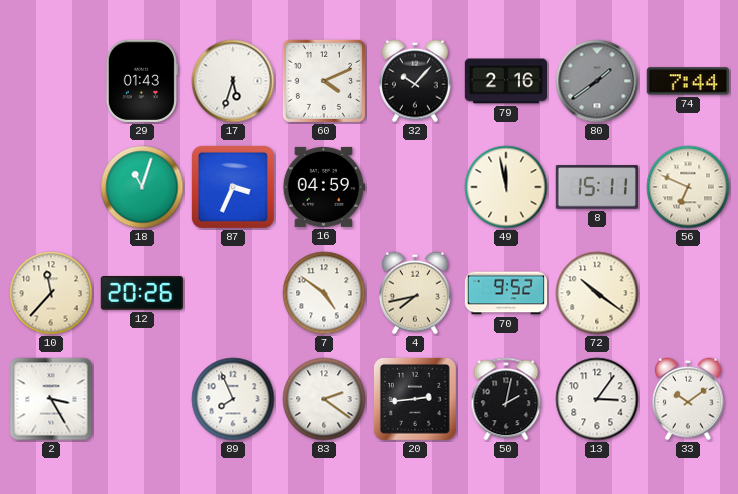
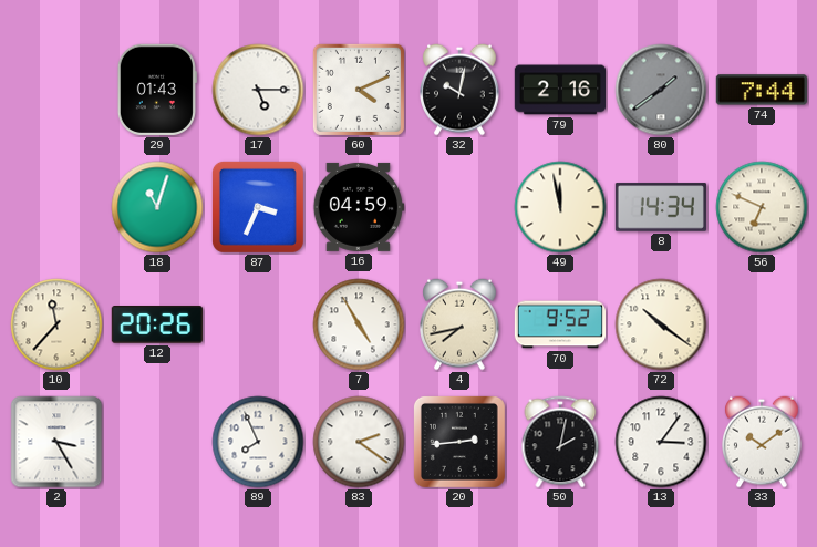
17: 5:33 -> 5:15
32: 10:07 -> 10:02
8: 15:11 -> 14:34
7: 4:51 -> 4:55
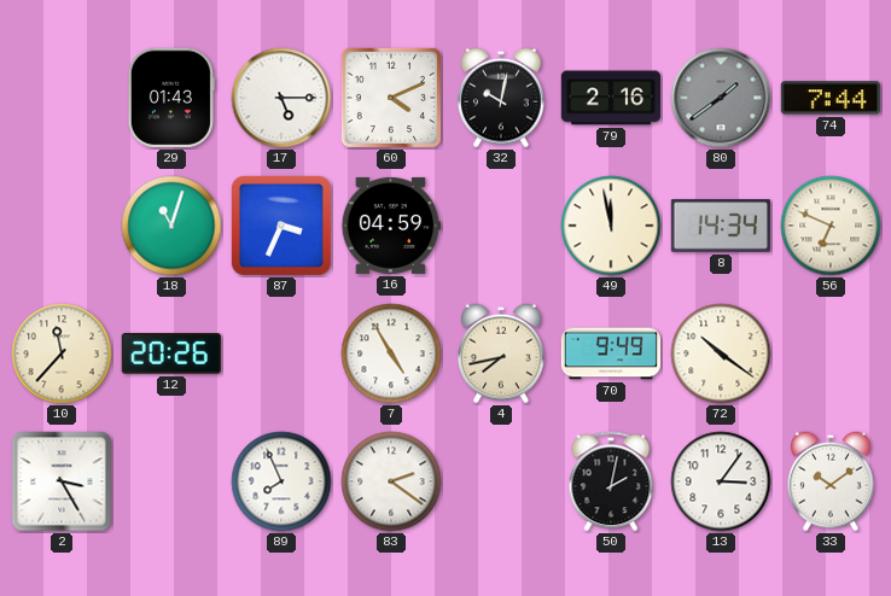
70: 9:52 -> 9:49
20: 2:44 -> none
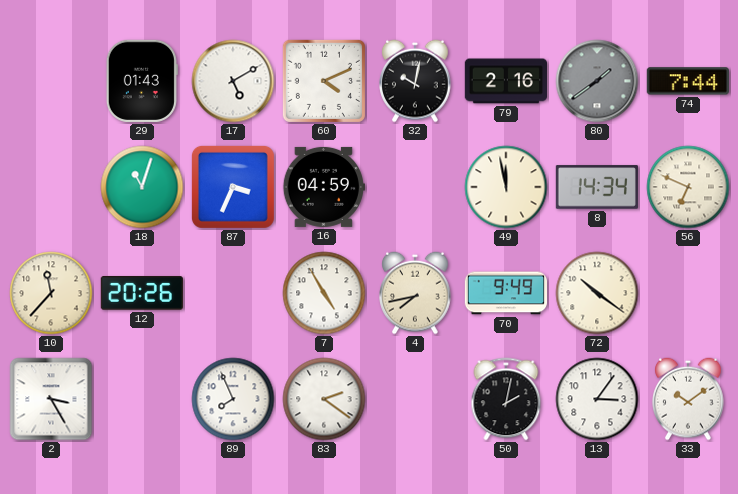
17: 5:15 -> 5:10
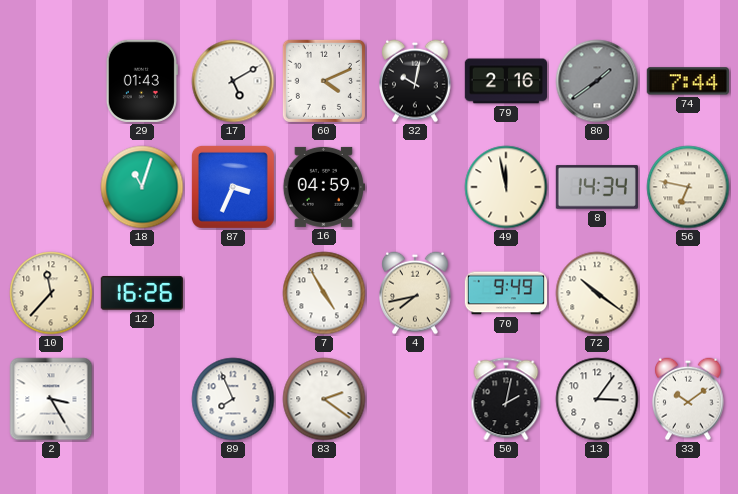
56: 6:49 -> 6:47
12: 20:26 -> 16:26
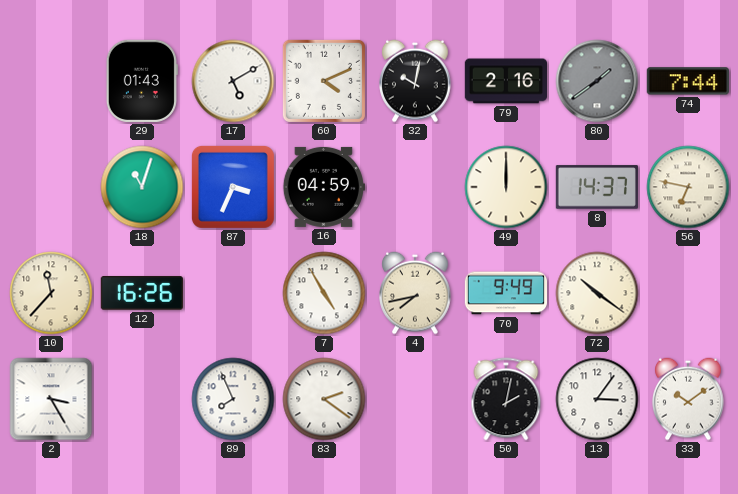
49: 11:58 -> 12:00
8: 14:34 -> 14:37
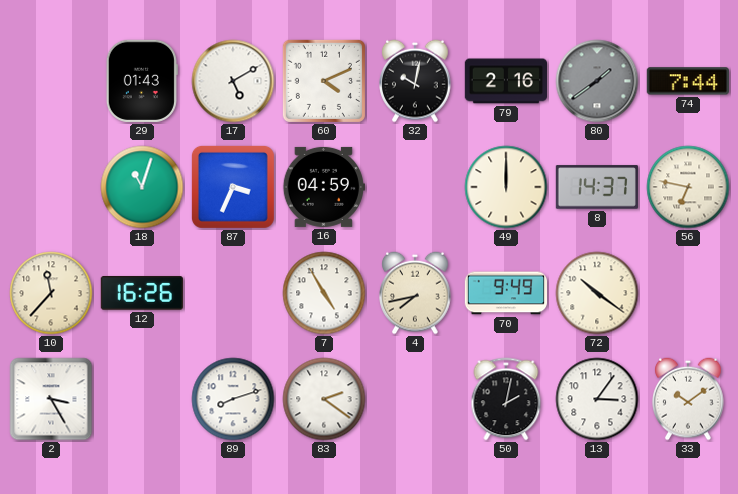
89: 7:56 -> 8:12
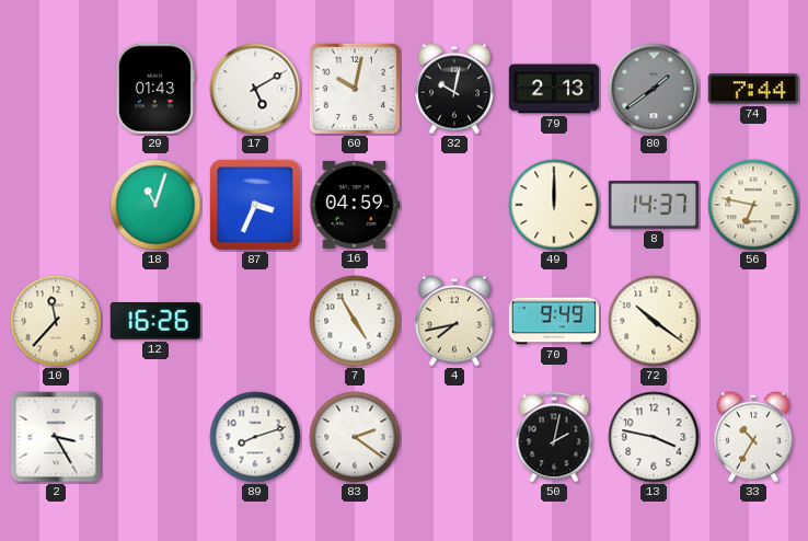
60: 4:11 -> 10:02
79: 2:16 -> 2:13
13: 3:06 -> 3:47
33: 10:09 -> 10:35
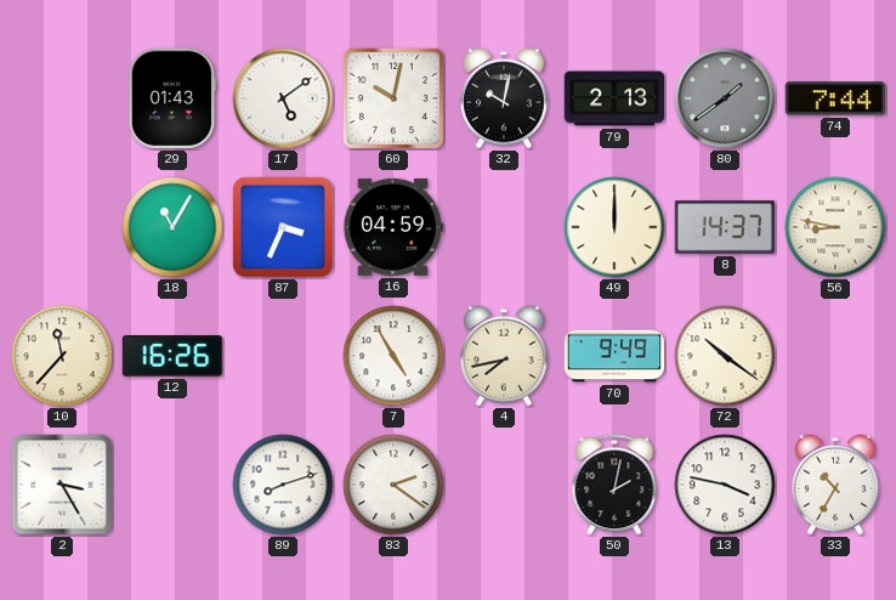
17: 5:10 -> 5:09
18: 11:03 -> 11:05
56: 6:47 -> 8:47
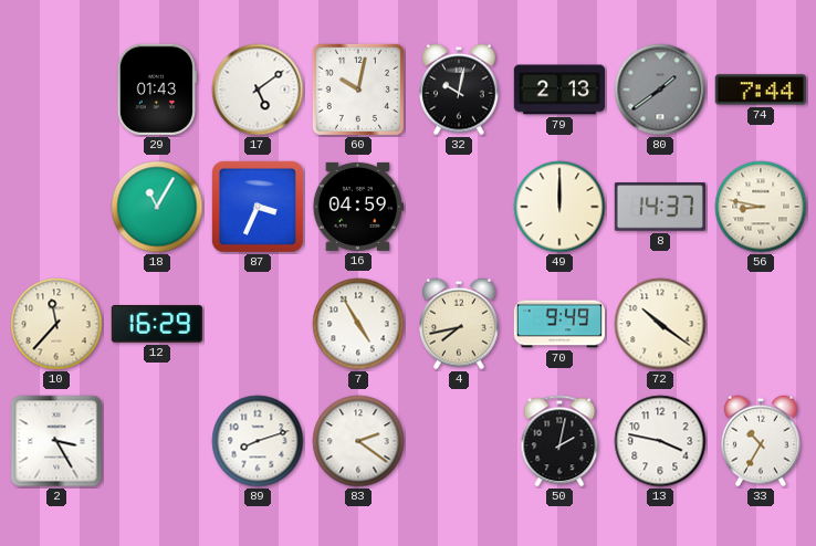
12: 16:26 -> 16:29
